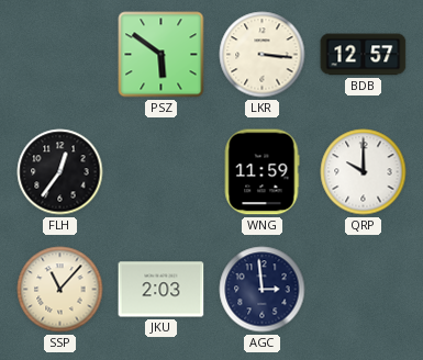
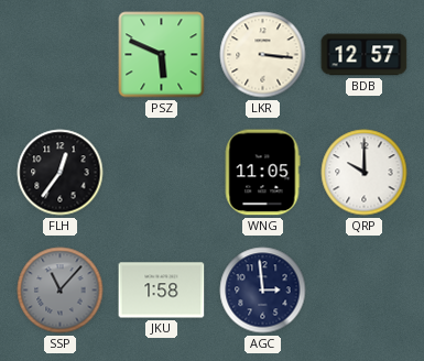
PSZ: 5:51 -> 5:49
WNG: 11:59 -> 11:05
SSP dial: cream -> grey
JKU: 2:03 -> 1:58
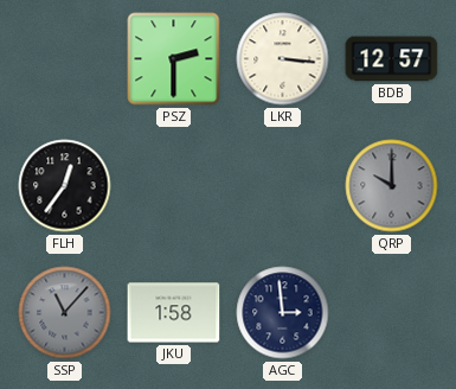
PSZ: 5:49 -> 2:30
WNG: 11:05 -> none
QRP dial: white -> grey
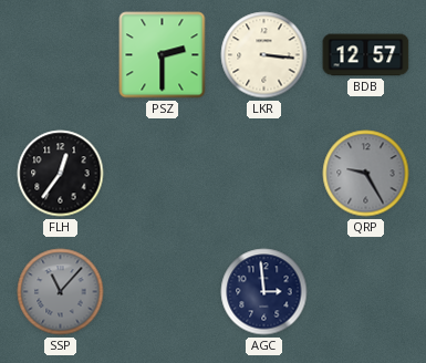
QRP: 10:00 -> 9:25
JKU: 1:58 -> none
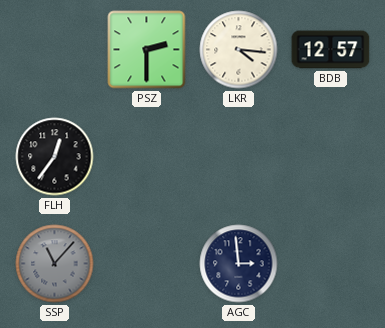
LKR: 3:16 -> 4:16
QRP: 9:25 -> none
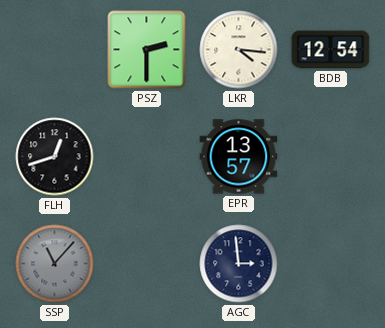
BDB: 12:57 -> 12:54
FLH: 12:36 -> 12:42
EPR: none -> 13:57
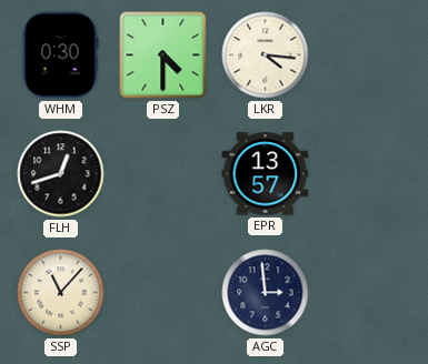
WHM: none -> 0:30
PSZ: 2:30 -> 4:30
BDB: 12:54 -> none
SSP dial: grey -> cream
